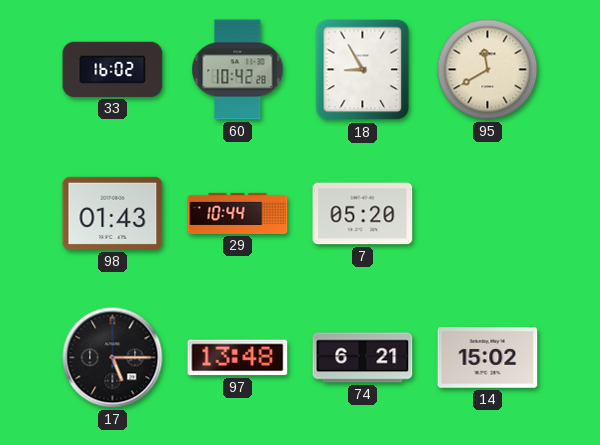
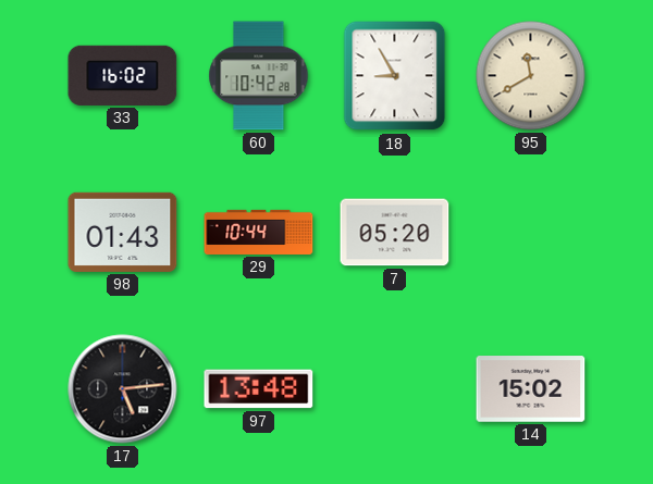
17: 5:15 -> 5:14
74: 6:21 -> none
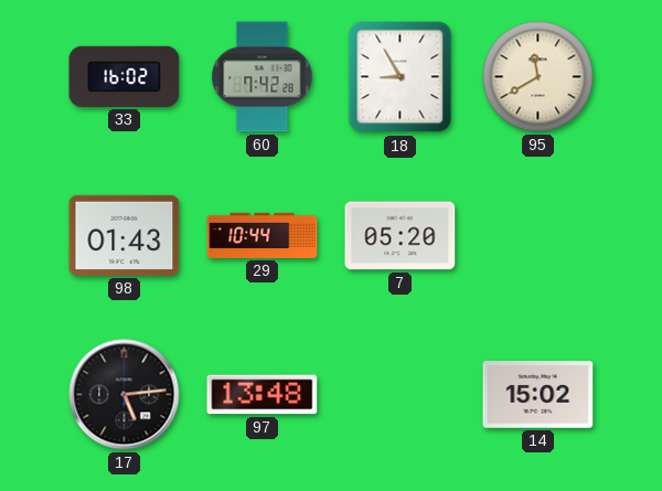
60: 10:42 -> 7:42
